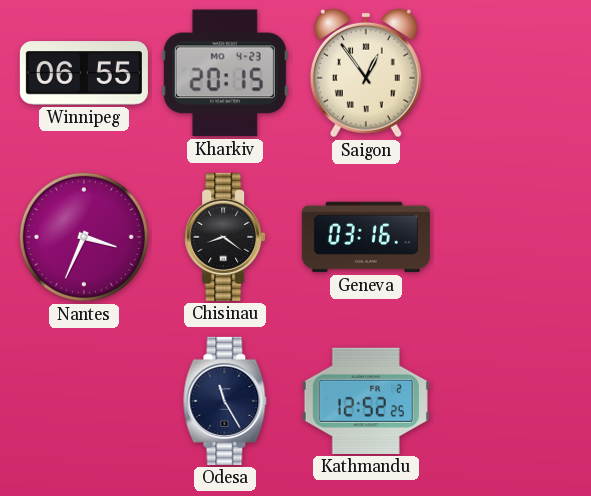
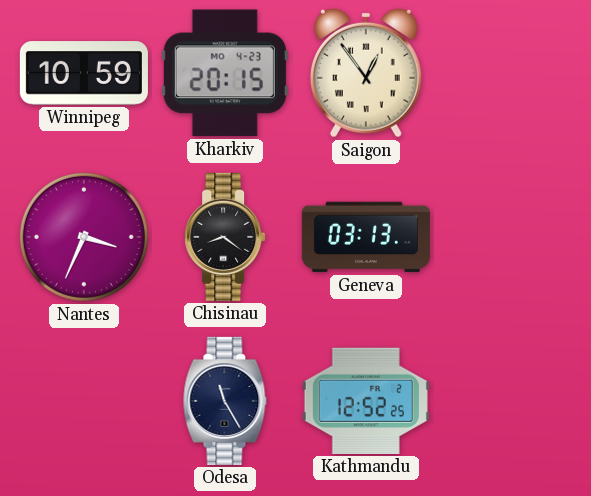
Winnipeg: 06:55 -> 10:59
Geneva: 03:16 -> 03:13
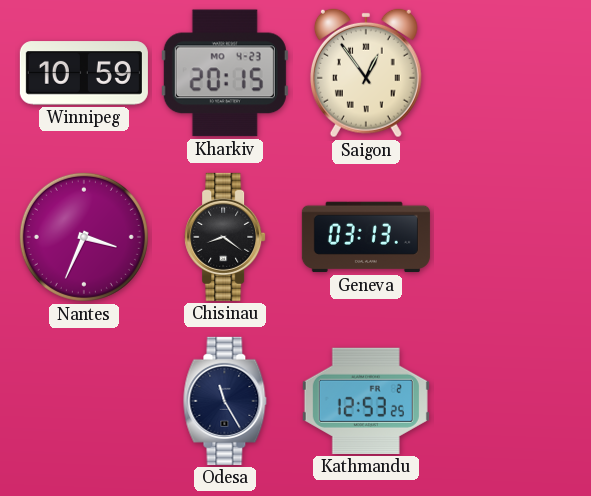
Kathmandu: 12:52 -> 12:53
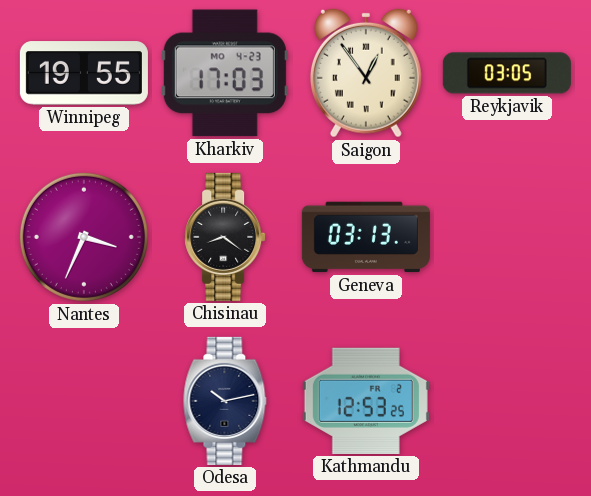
Winnipeg: 10:59 -> 19:55
Kharkiv: 20:15 -> 17:03
Reykjavik: none -> 03:05
Odesa: 11:25 -> 10:13
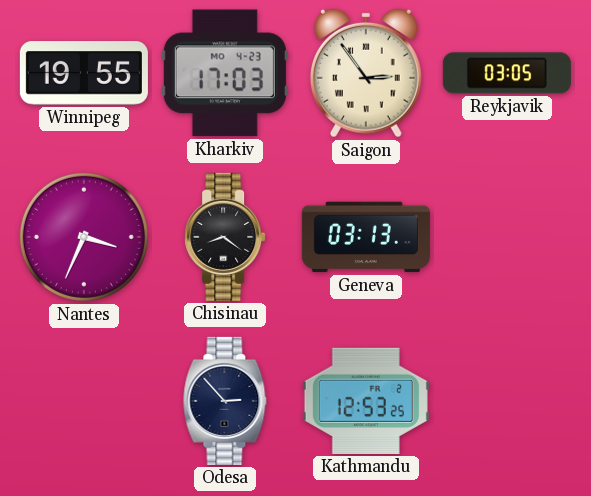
Saigon: 12:54 -> 2:54
Odesa: 10:13 -> 2:53
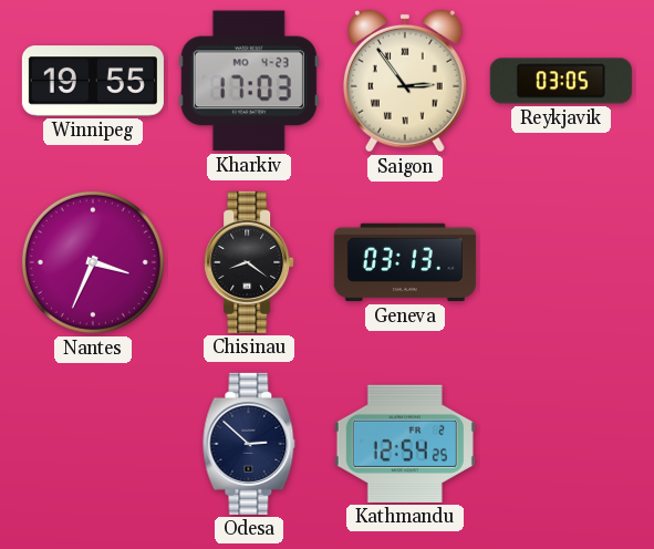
Odesa: 2:53 -> 2:52
Kathmandu: 12:53 -> 12:54
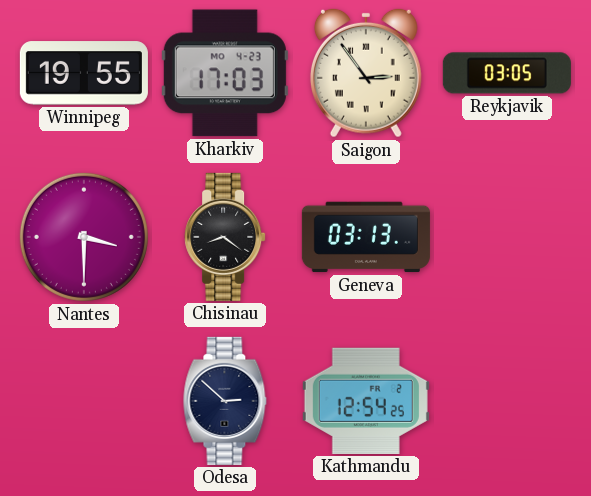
Nantes: 3:34 -> 3:30
